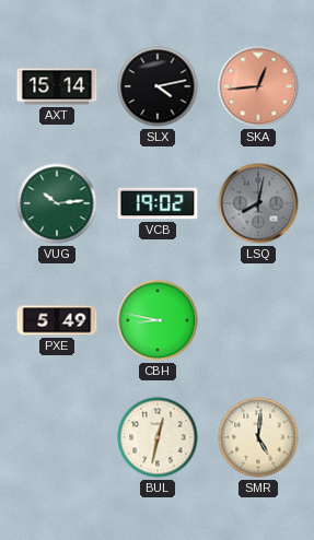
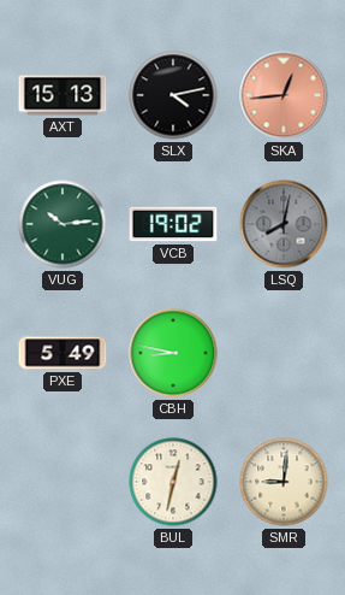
AXT: 15:14 -> 15:13
SMR: 5:01 -> 9:01
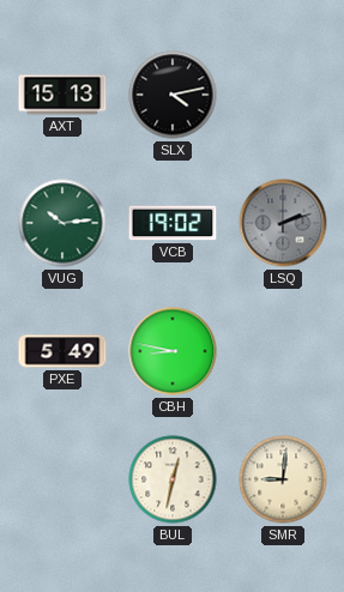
SKA: 12:44 -> none
LSQ: 8:02 -> 2:12
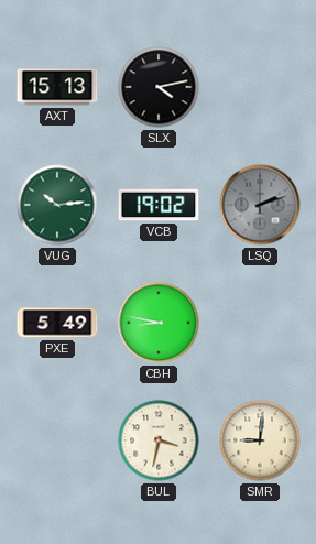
BUL: 12:32 -> 3:32
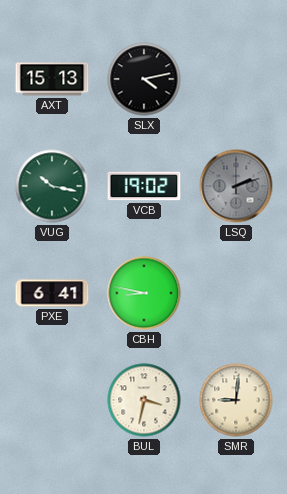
VUG: 10:14 -> 10:17
PXE: 5:49 -> 6:41
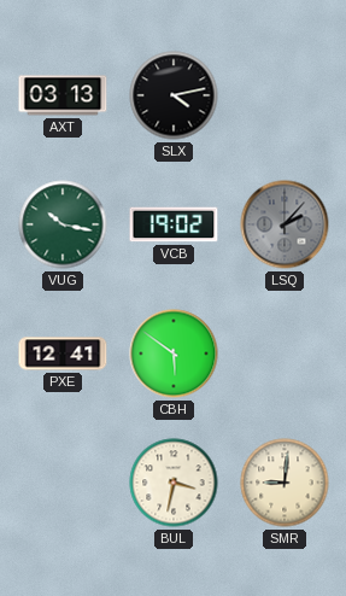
AXT: 15:13 -> 03:13
LSQ: 2:12 -> 2:07
PXE: 6:41 -> 12:41
CBH: 8:47 -> 5:51
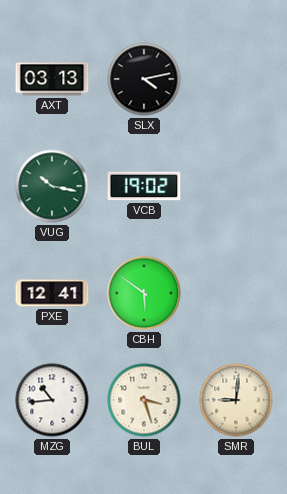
LSQ: 2:07 -> none
MZG: none -> 10:44
BUL: 3:32 -> 3:27
